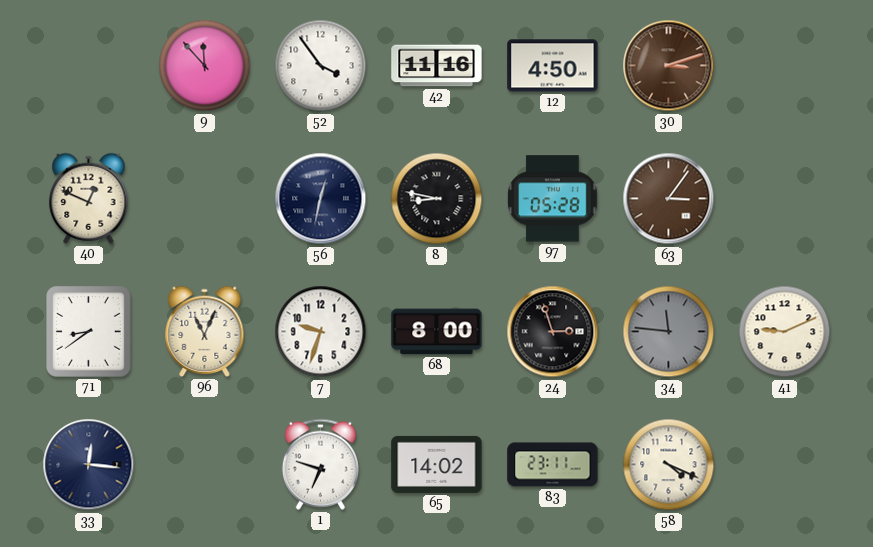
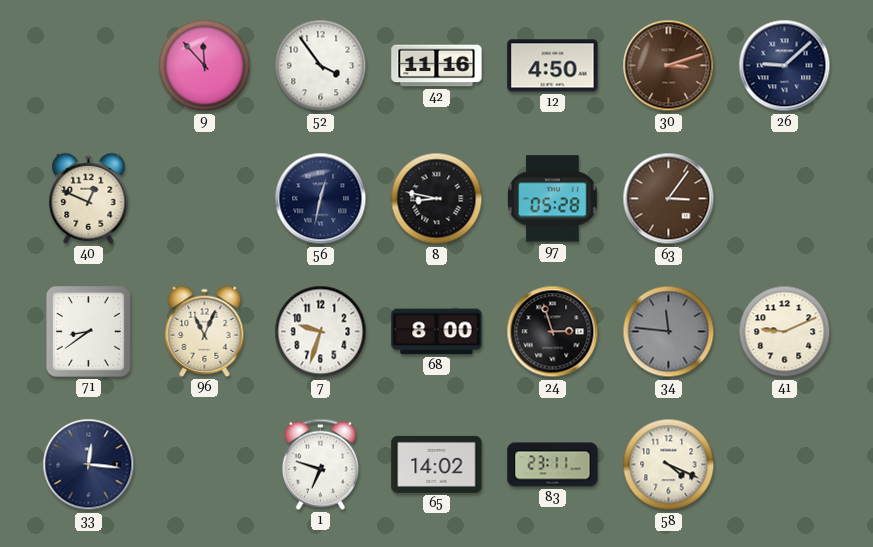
26: none -> 9:08
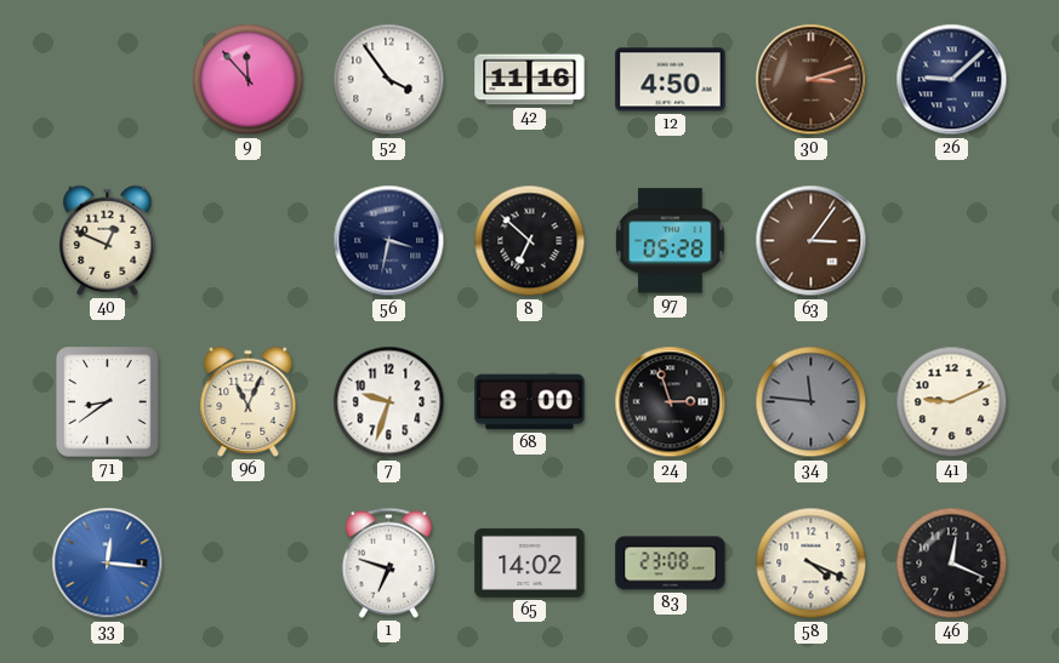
56: 12:32 -> 3:32
8: 8:47 -> 6:52
33 dial: navy -> blue
83: 23:11 -> 23:08
46: none -> 12:19
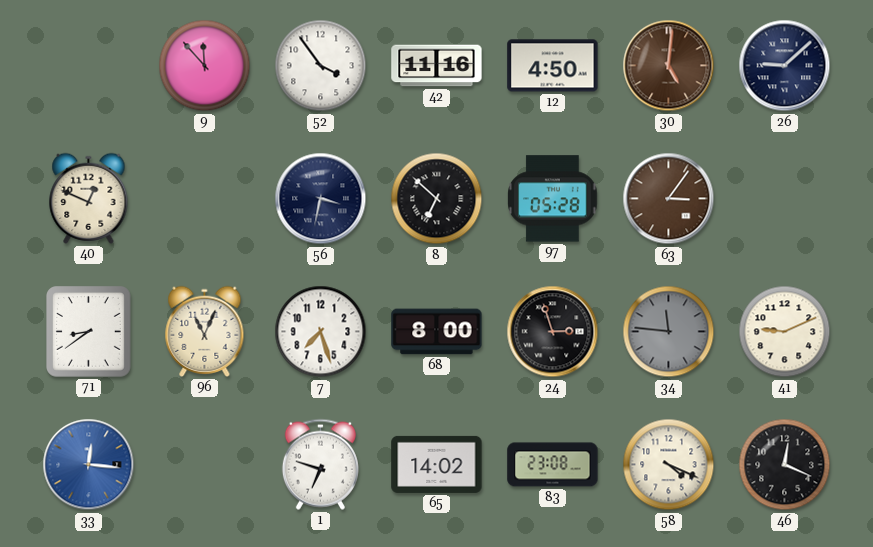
30: 3:12 -> 5:01
7: 9:33 -> 7:27
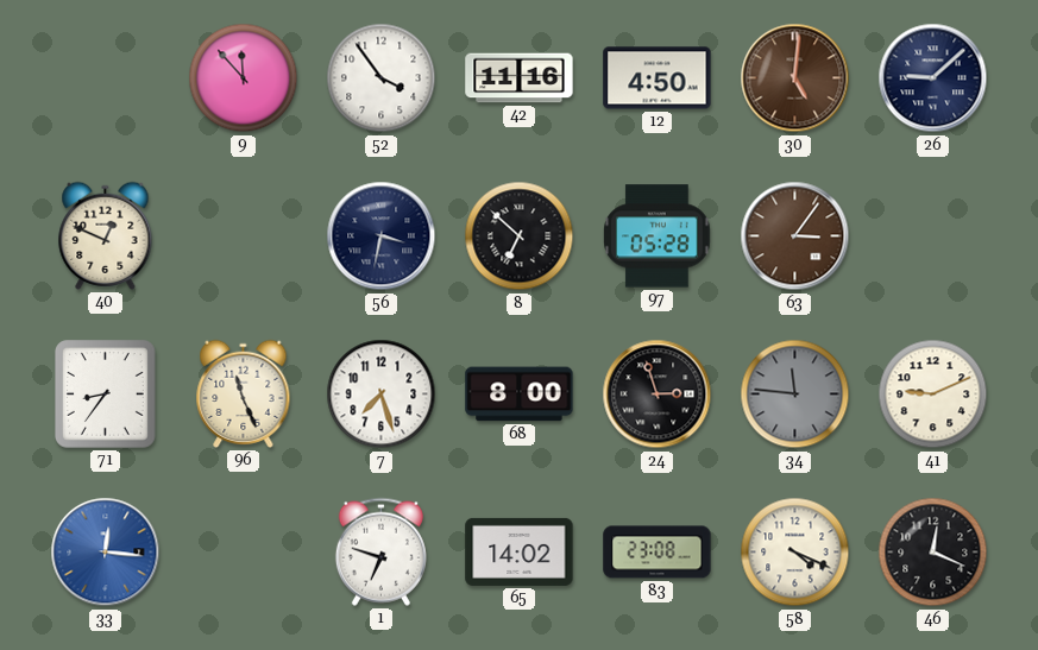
71: 8:39 -> 8:36
96: 11:04 -> 11:26
